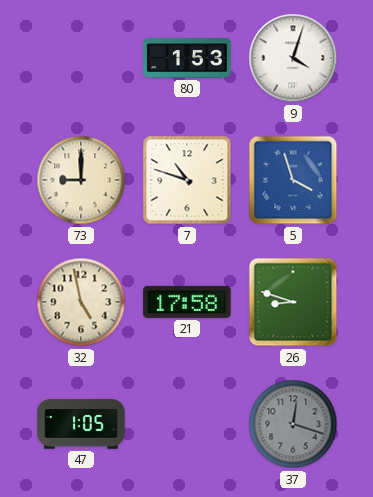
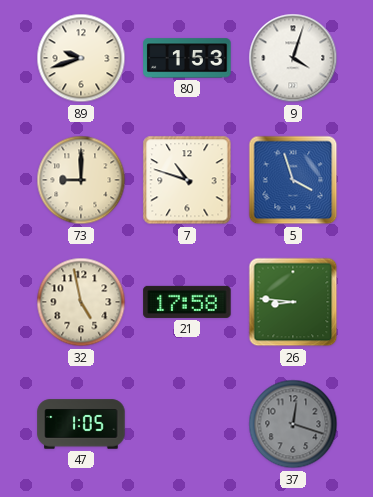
89: none -> 9:42
26: 8:48 -> 8:46
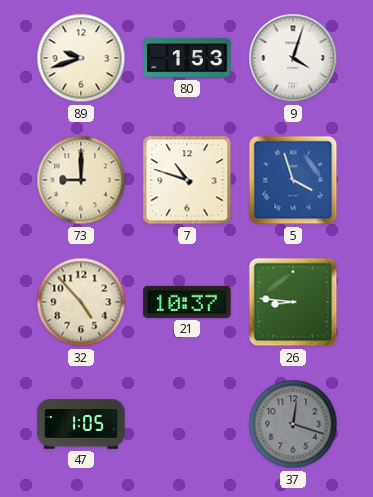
32: 4:58 -> 4:53
21: 17:58 -> 10:37
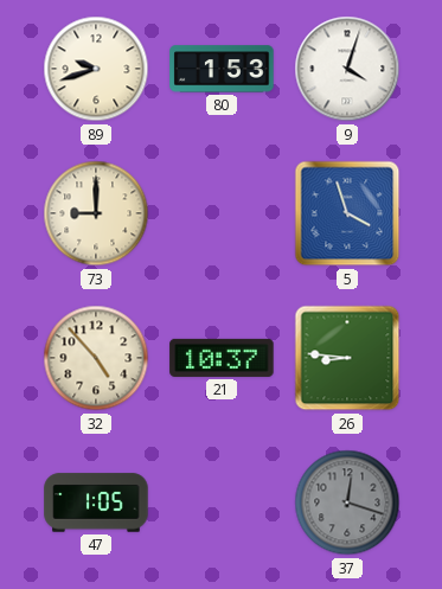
7: 10:48 -> none
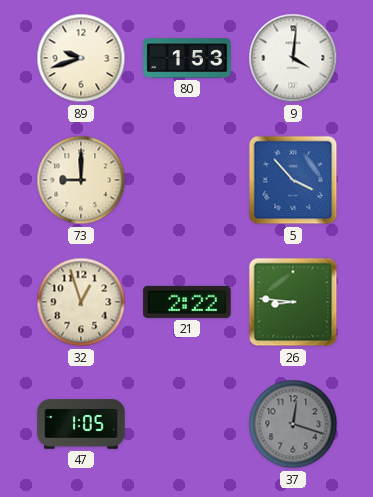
9: 4:03 -> 4:01
5: 3:57 -> 3:53
32: 4:53 -> 12:57
21: 10:37 -> 2:22
